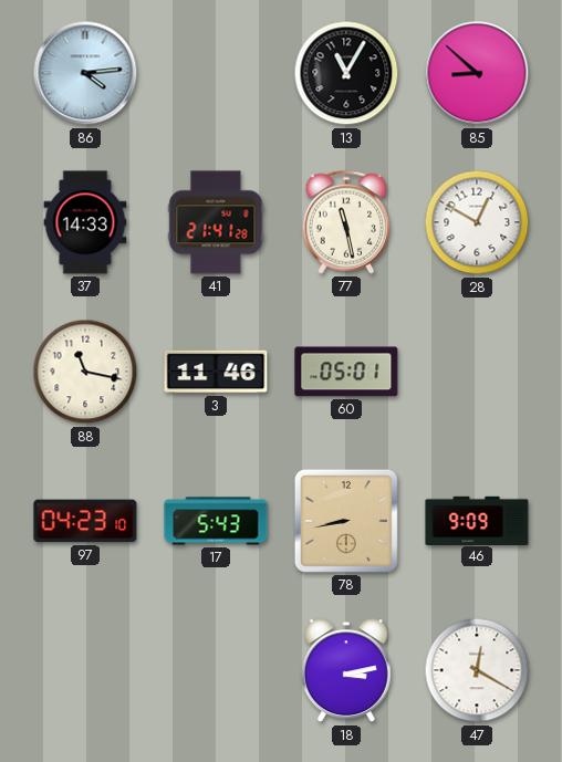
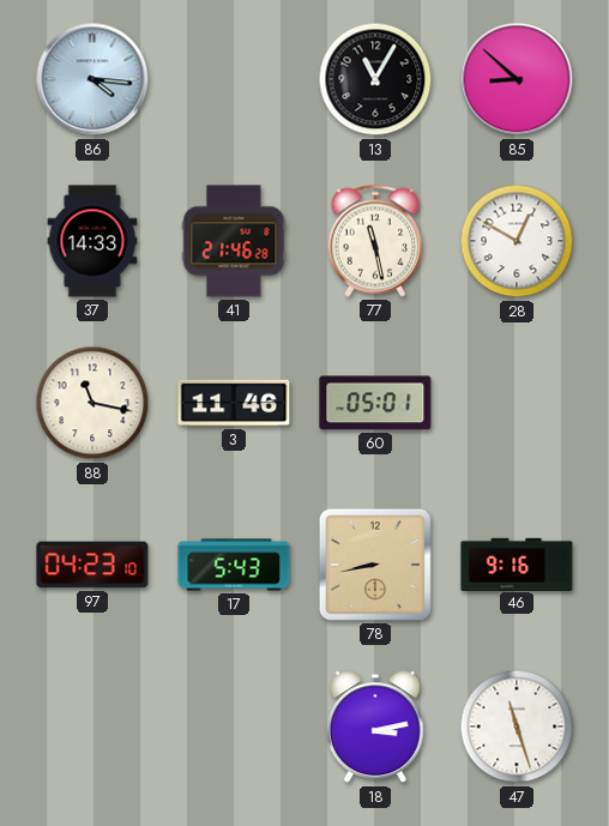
86: 4:14 -> 4:16
41: 21:41 -> 21:46
46: 9:09 -> 9:16
47: 12:20 -> 11:27
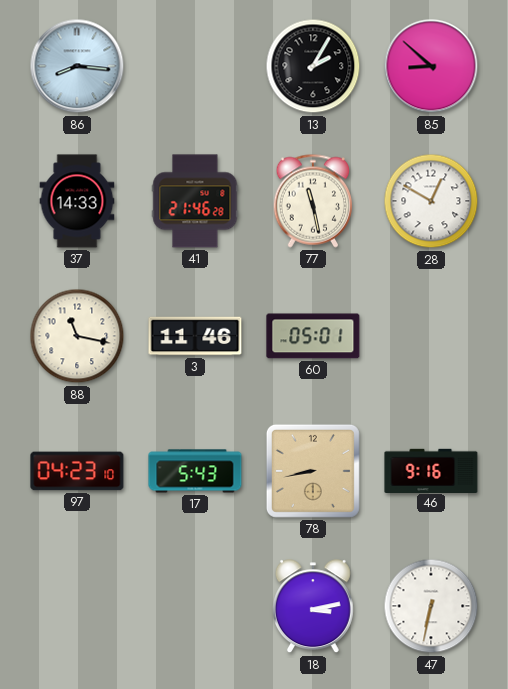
86: 4:16 -> 8:16
13: 11:05 -> 2:05
47: 11:27 -> 6:32
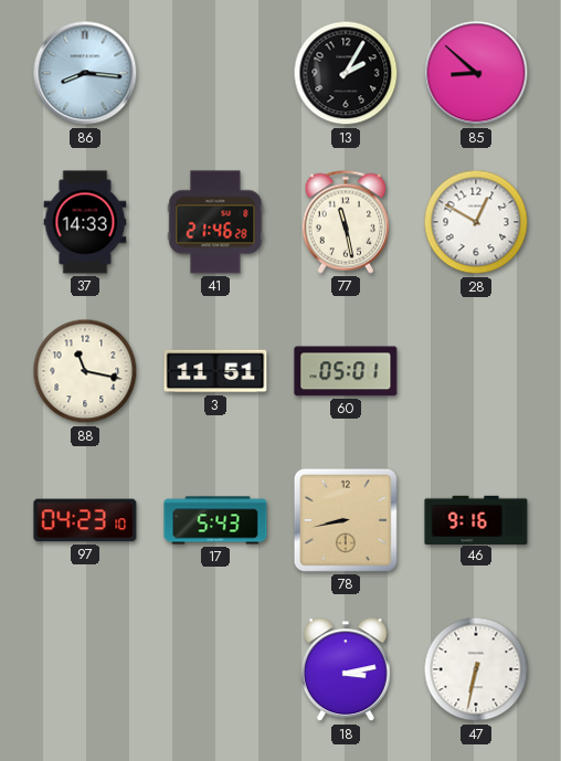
3: 11:46 -> 11:51
